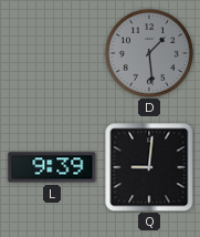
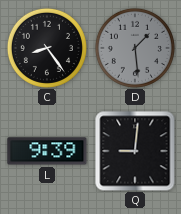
C: none -> 8:24
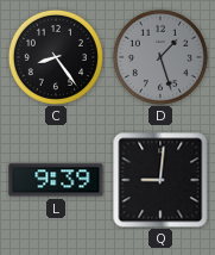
D: 1:29 -> 1:27
